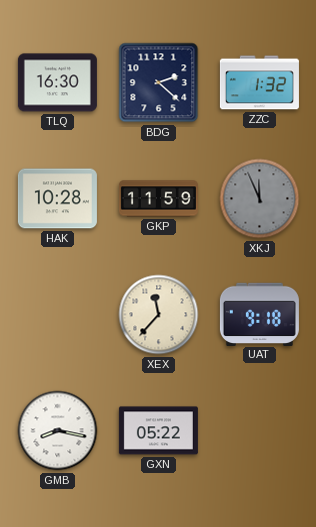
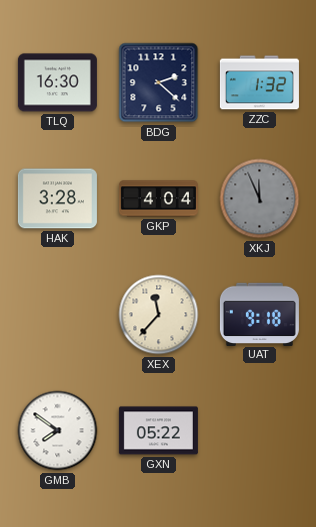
HAK: 10:28 -> 3:28
GKP: 11:59 -> 4:04
GMB: 8:17 -> 7:51
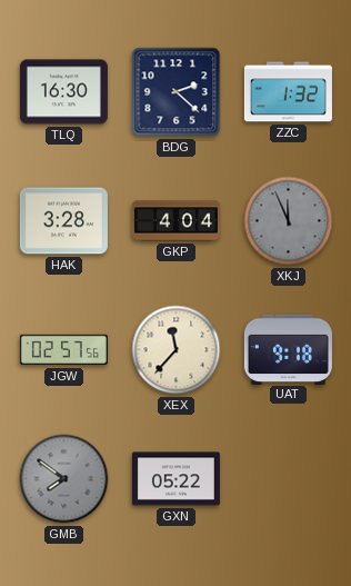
JGW: none -> 02:57
GMB dial: white -> grey
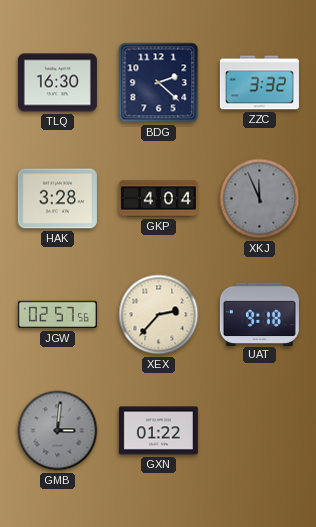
ZZC: 1:32 -> 3:32
XEX: 11:37 -> 2:37
GMB: 7:51 -> 3:01
GXN: 05:22 -> 01:22
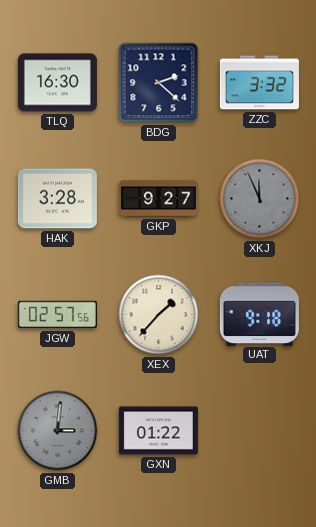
GKP: 4:04 -> 9:27
XEX: 2:37 -> 1:37
